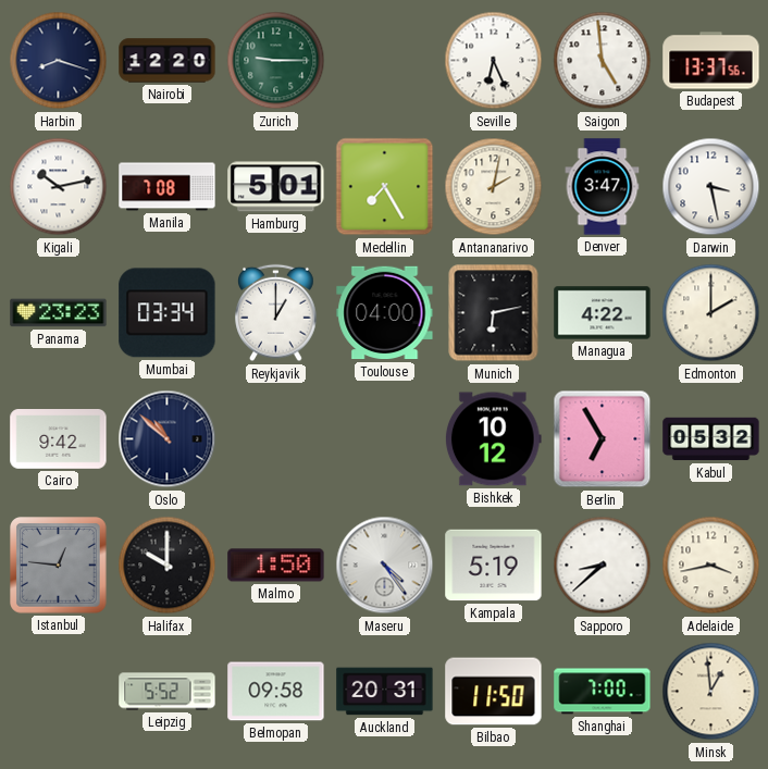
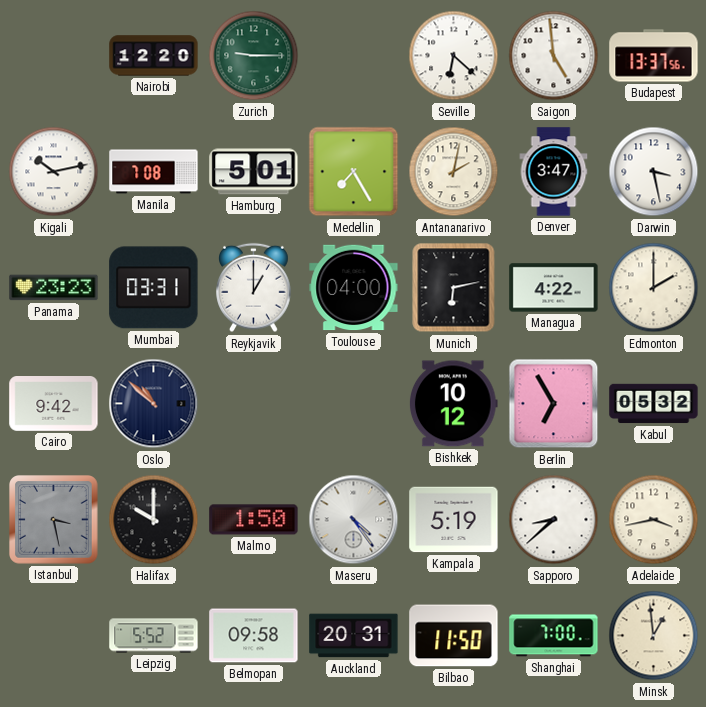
Harbin: 8:18 -> none
Seville: 6:26 -> 6:22
Mumbai: 03:34 -> 03:31
Istanbul: 12:46 -> 3:28
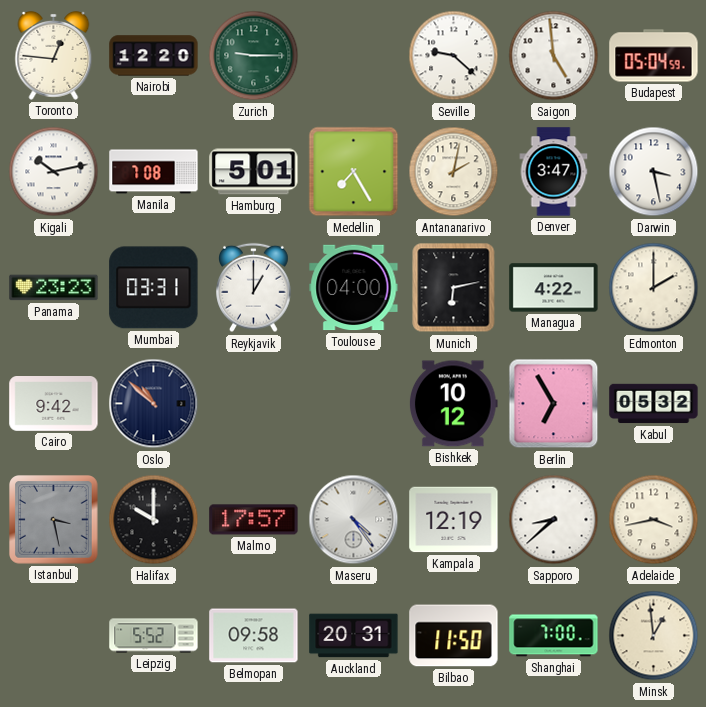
Toronto: none -> 12:46
Seville: 6:22 -> 9:22
Budapest: 13:37 -> 05:04
Malmo: 1:50 -> 17:57
Kampala: 5:19 -> 12:19
